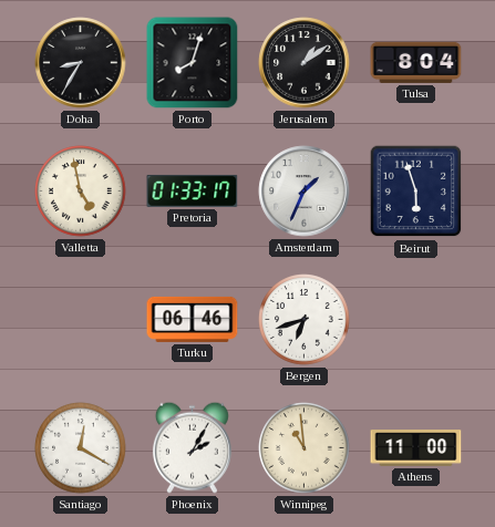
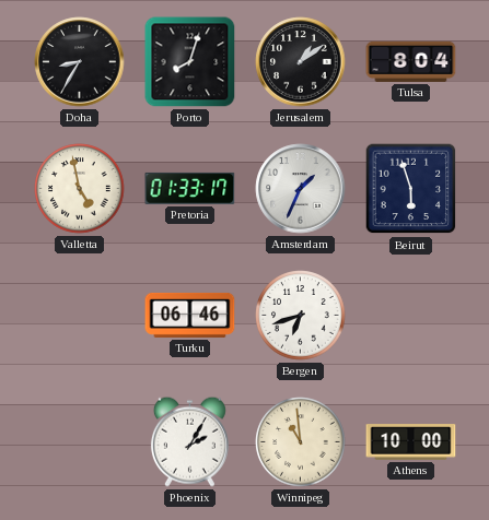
Santiago: 12:20 -> none
Athens: 11:00 -> 10:00
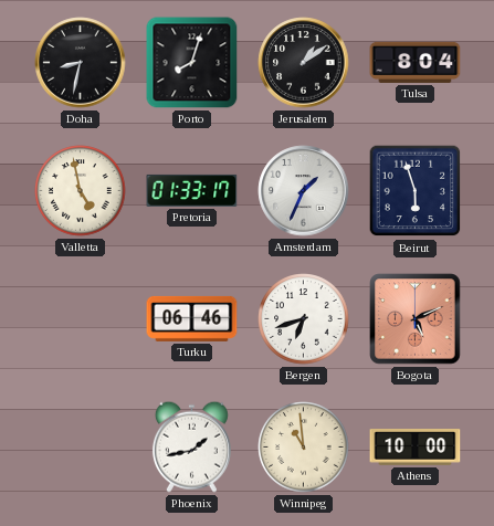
Doha: 8:35 -> 8:32
Bogota: none -> 5:11
Phoenix: 2:05 -> 1:43
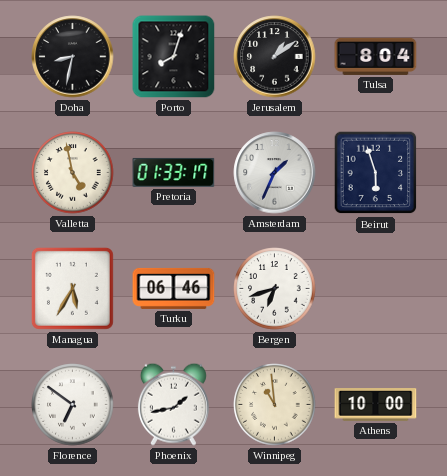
Managua: none -> 5:35
Bogota: 5:11 -> none
Florence: none -> 6:51
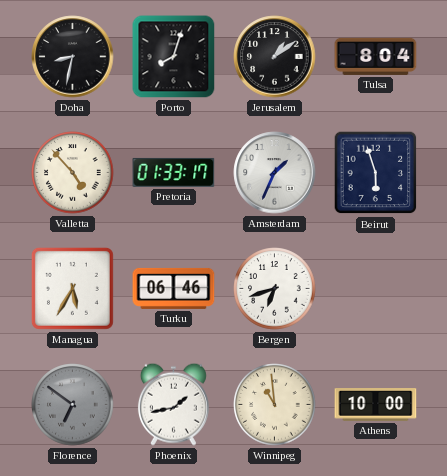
Valletta: 4:58 -> 4:53
Florence dial: white -> grey
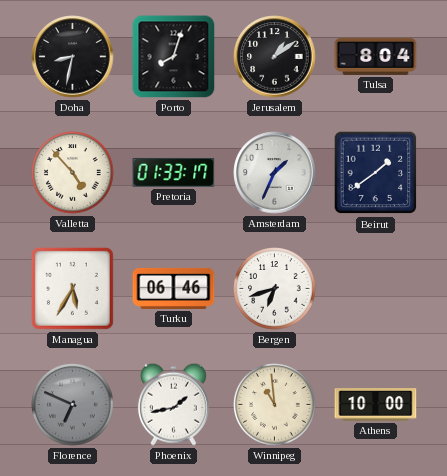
Beirut: 5:57 -> 1:39
Florence: 6:51 -> 6:49
